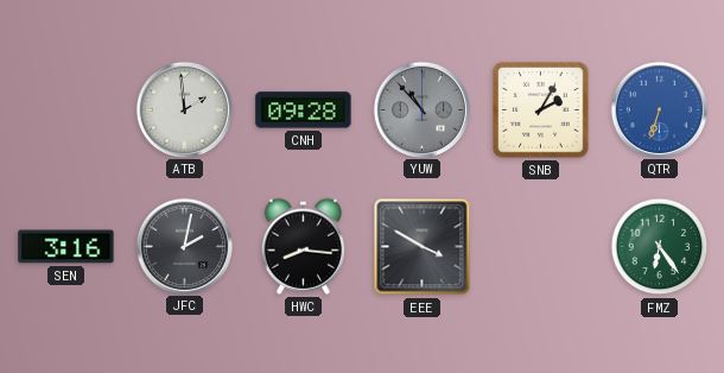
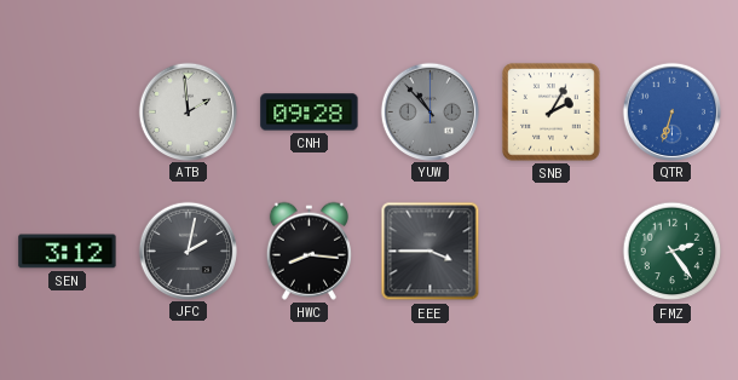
SEN: 3:16 -> 3:12
EEE: 3:50 -> 3:45
FMZ: 6:24 -> 2:24
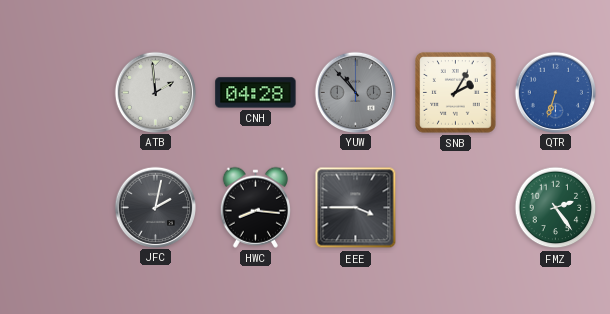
CNH: 09:28 -> 04:28
SEN: 3:12 -> none
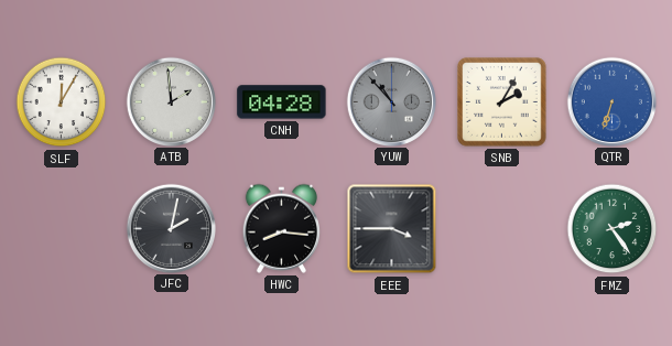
SLF: none -> 12:05
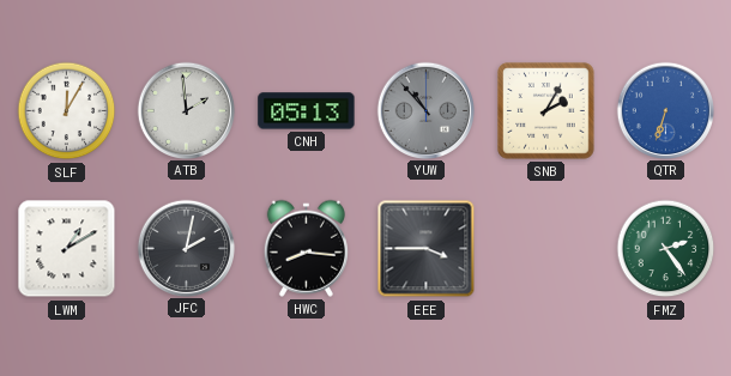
CNH: 04:28 -> 05:13
LWM: none -> 1:10
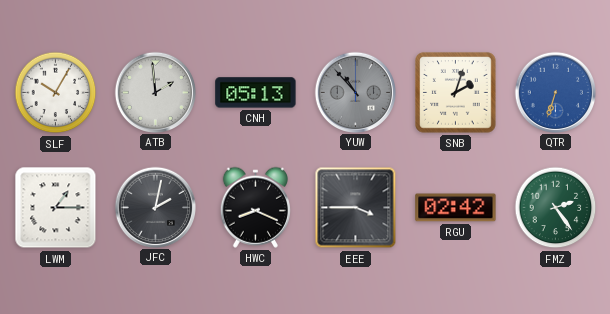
SLF: 12:05 -> 10:05
SNB: 2:05 -> 2:03
LWM: 1:10 -> 1:15
HWC: 8:16 -> 8:19
RGU: none -> 02:42
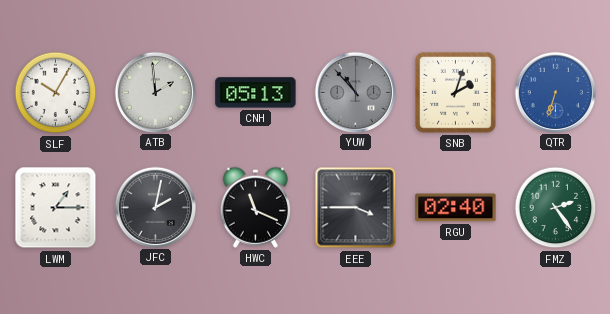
HWC: 8:19 -> 11:19
RGU: 02:42 -> 02:40
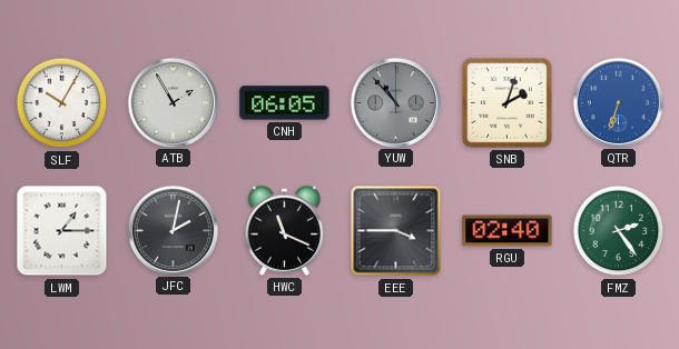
ATB: 1:59 -> 1:55
CNH: 05:13 -> 06:05
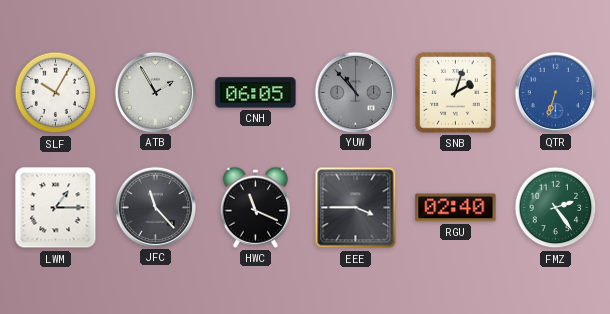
JFC: 2:02 -> 11:23
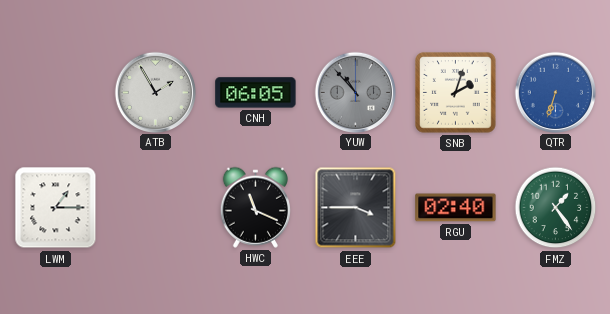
SLF: 10:05 -> none
JFC: 11:23 -> none
FMZ: 2:24 -> 1:24
